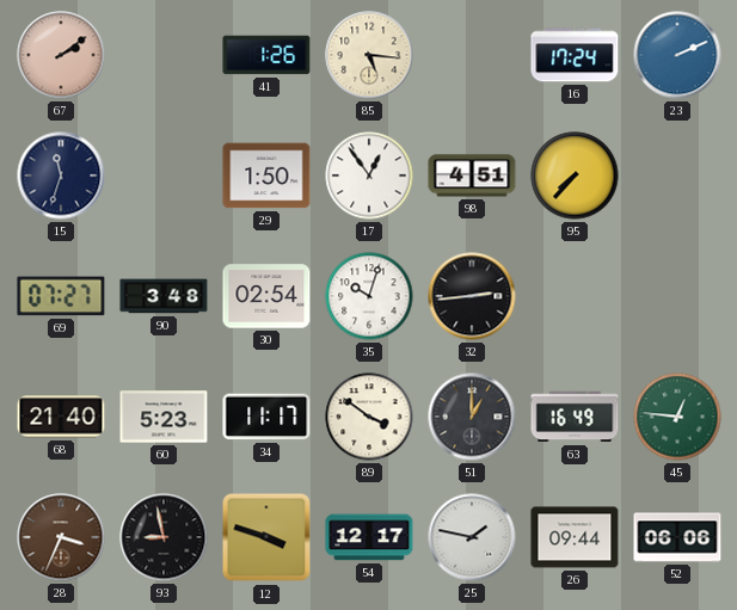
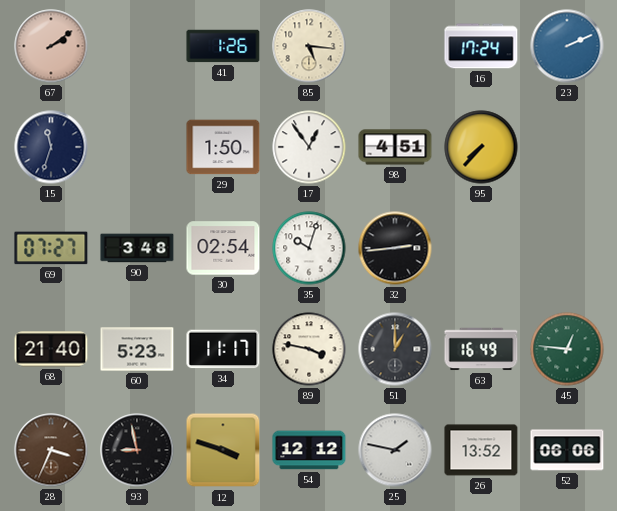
89: 3:51 -> 3:47
54: 12:17 -> 12:12
26: 09:44 -> 13:52
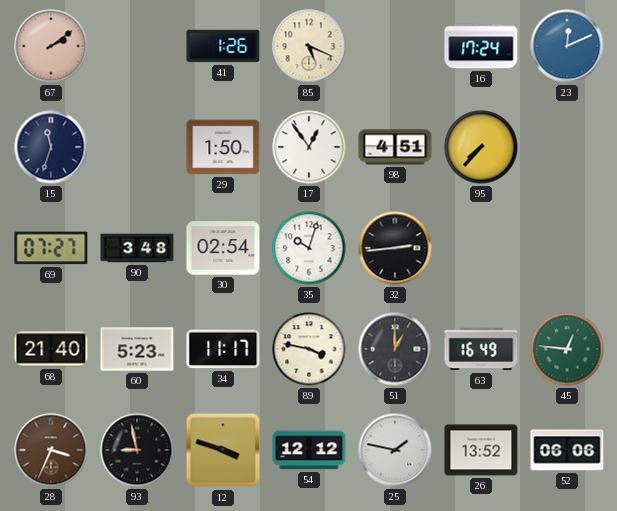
85: 5:16 -> 5:19
23: 2:11 -> 12:11
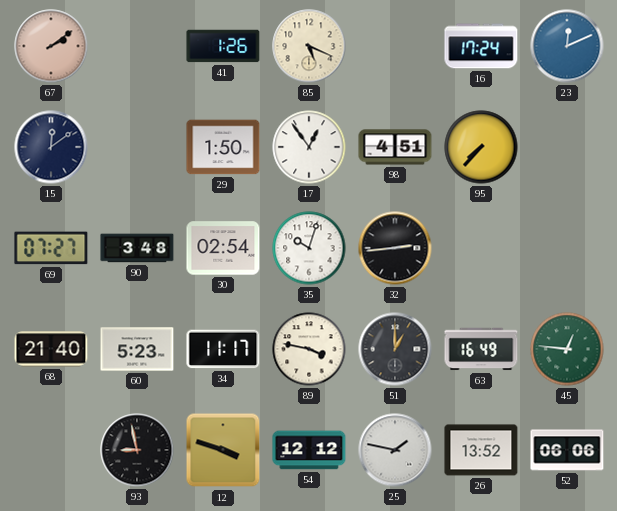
15: 11:33 -> 12:09
28: 3:34 -> none
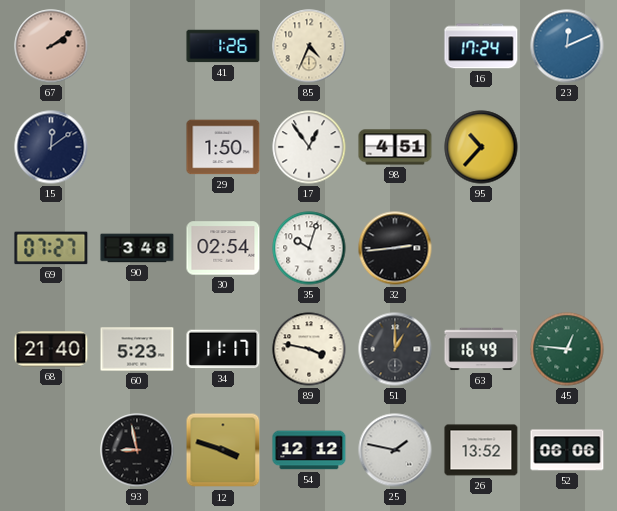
85: 5:19 -> 4:34
95: 7:37 -> 10:37
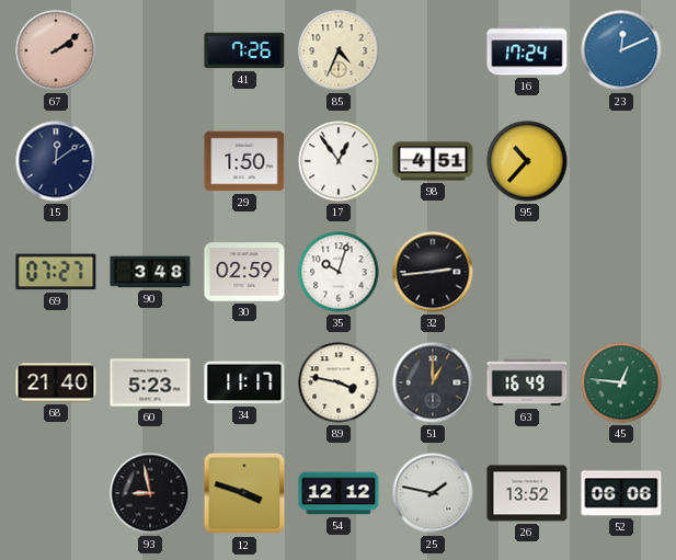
41: 1:26 -> 7:26
30: 02:54 -> 02:59
